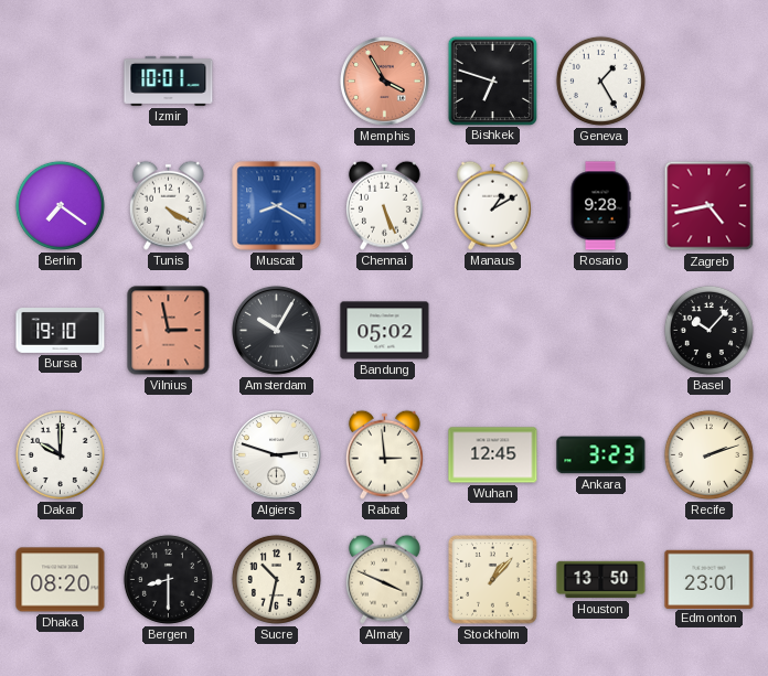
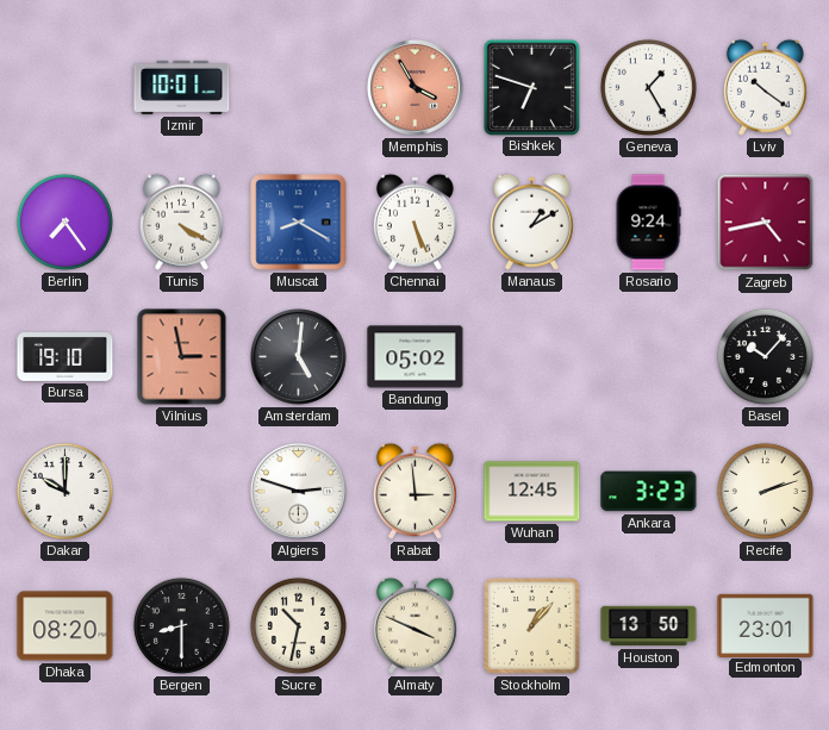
Lviv: none -> 10:21
Berlin: 7:21 -> 7:24
Rosario: 9:28 -> 9:24
Amsterdam: 10:05 -> 5:01
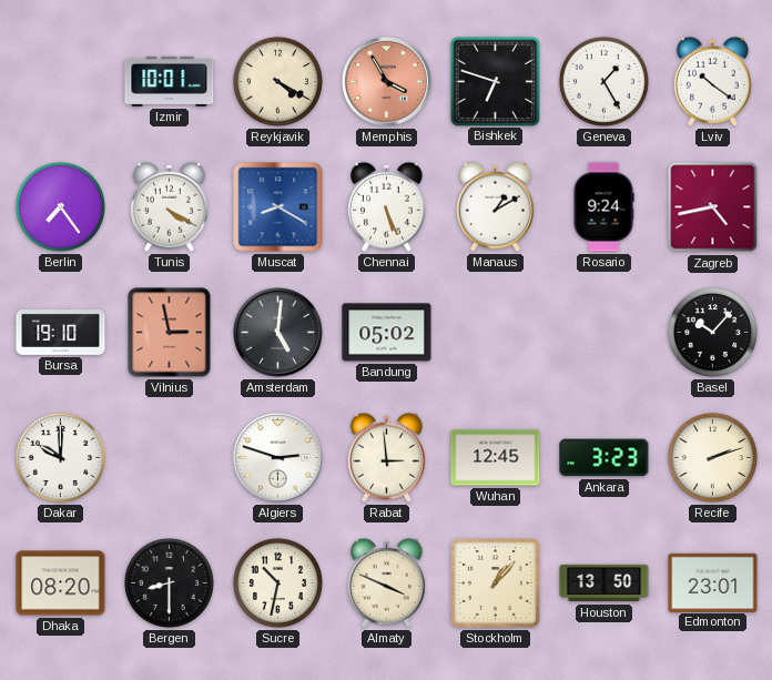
Reykjavik: none -> 4:20
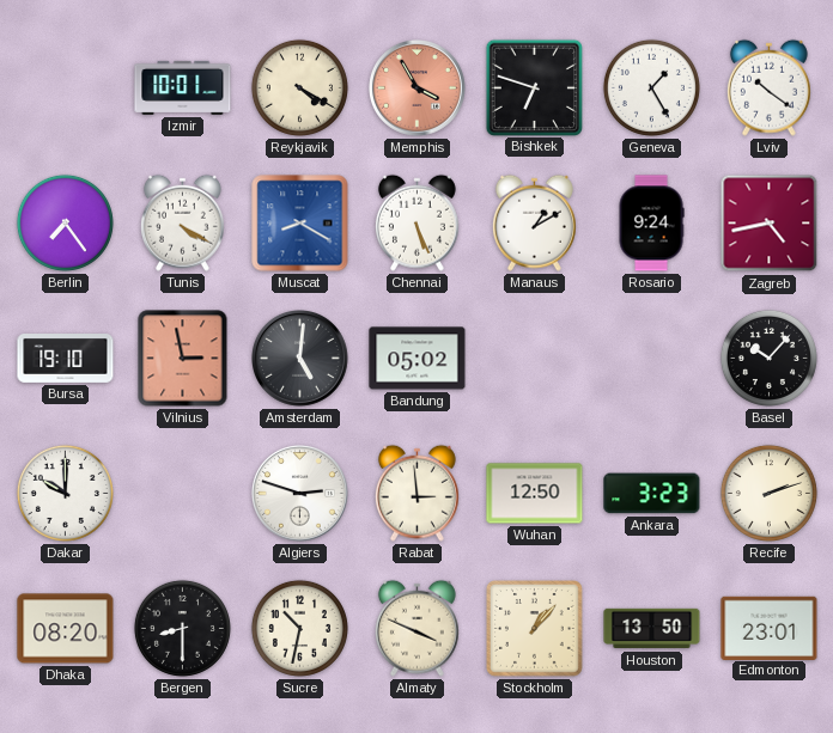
Wuhan: 12:45 -> 12:50
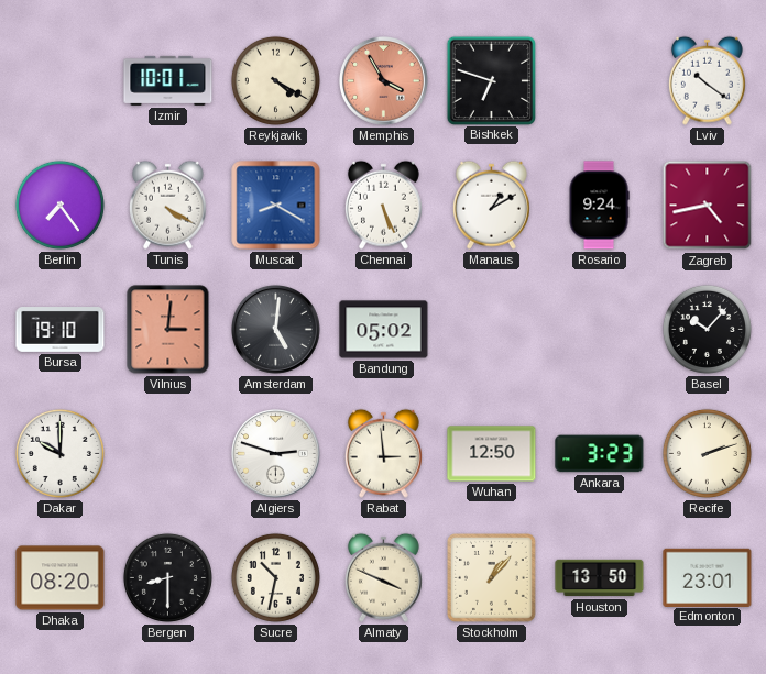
Geneva: 1:25 -> none
Vilnius: 2:58 -> 3:01
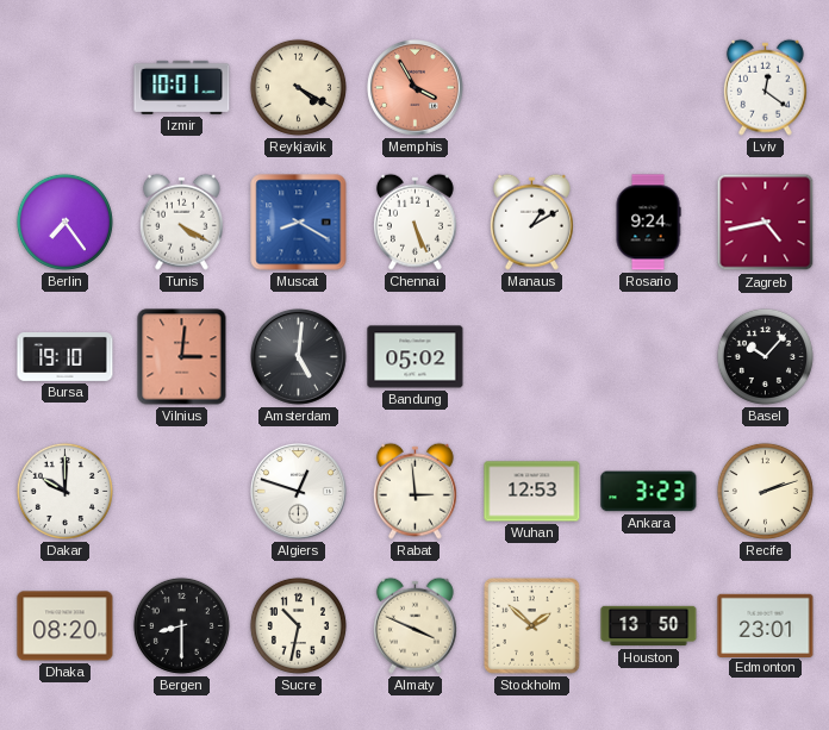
Bishkek: 6:48 -> none
Lviv: 10:21 -> 12:21
Algiers: 2:48 -> 12:48
Wuhan: 12:50 -> 12:53
Stockholm: 1:07 -> 1:52
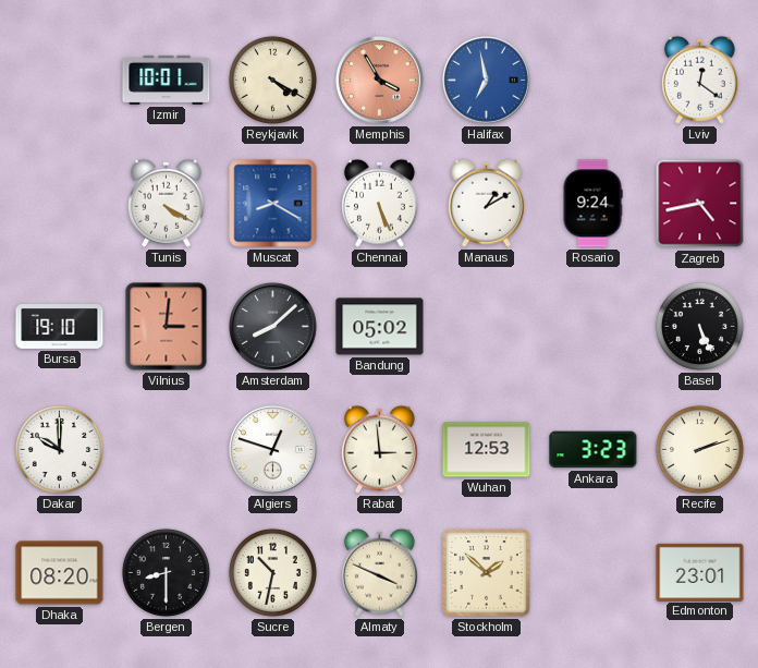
Halifax: none -> 6:58
Berlin: 7:24 -> none
Amsterdam: 5:01 -> 8:08
Basel: 10:07 -> 5:26
Houston: 13:50 -> none
